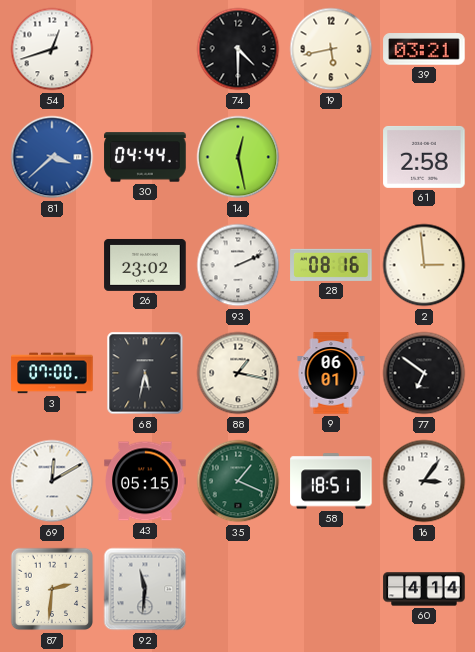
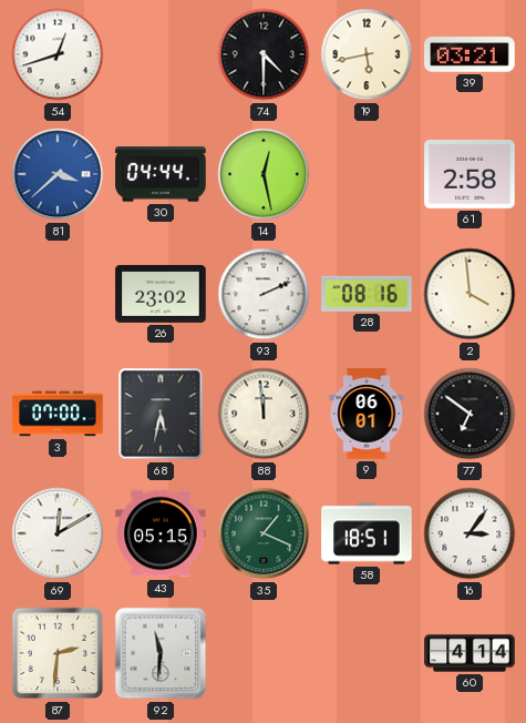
2: 2:59 -> 3:59
88: 1:17 -> 11:59
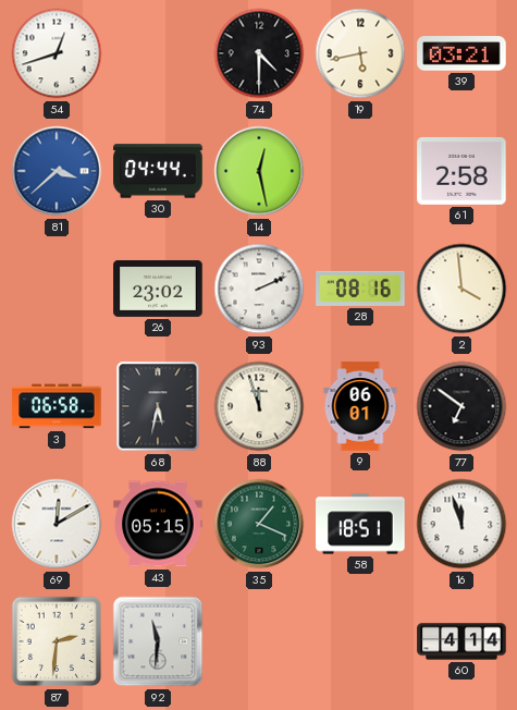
3: 07:00 -> 06:58
88: 11:59 -> 11:57
16: 3:06 -> 11:57
